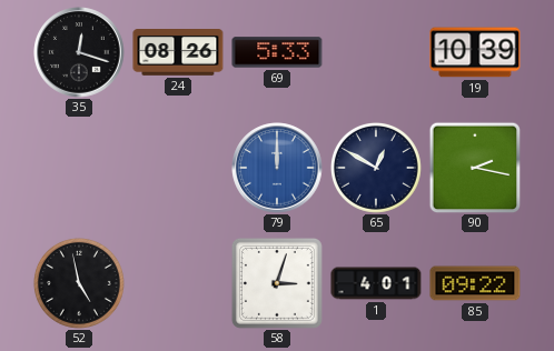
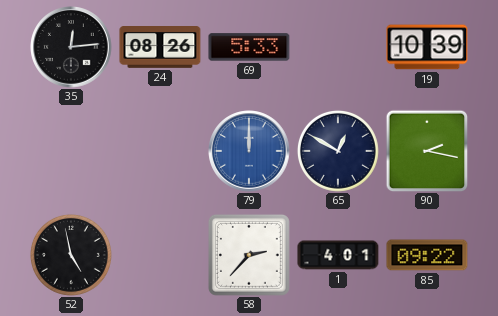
35: 12:18 -> 12:14
58: 3:03 -> 2:37
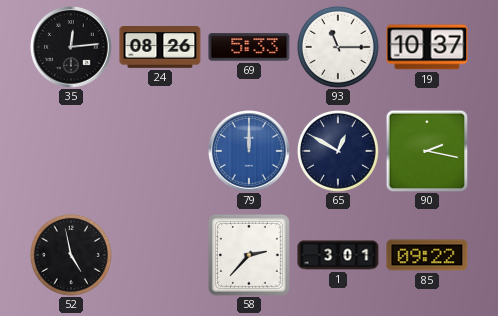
93: none -> 11:15
19: 10:39 -> 10:37
1: 4:01 -> 3:01
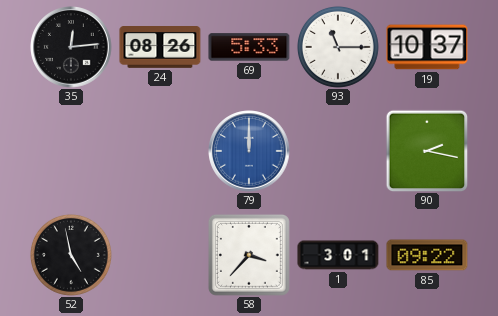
65: 12:50 -> none
58: 2:37 -> 3:37
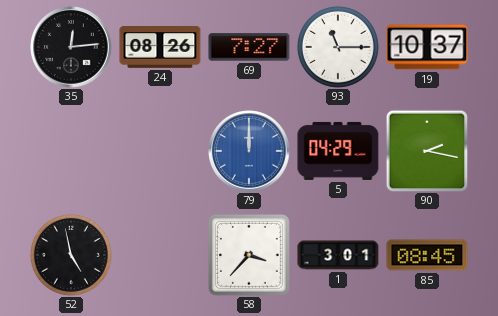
69: 5:33 -> 7:27
5: none -> 04:29
85: 09:22 -> 08:45
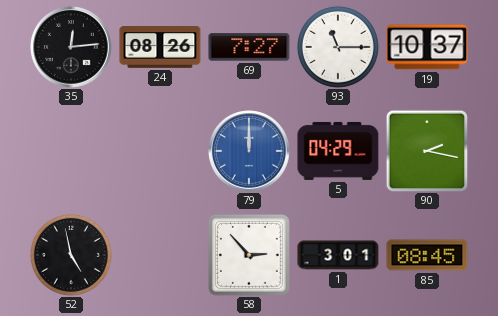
58: 3:37 -> 2:53
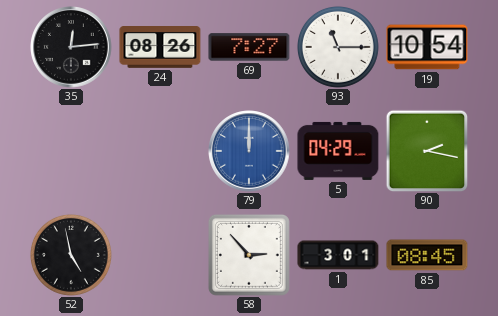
19: 10:37 -> 10:54
